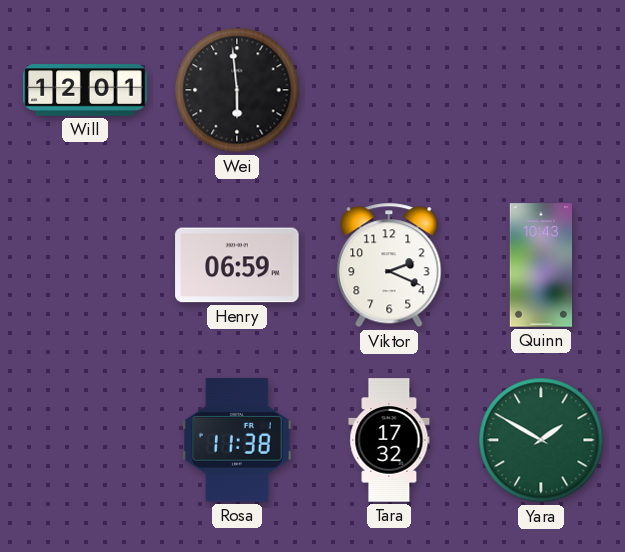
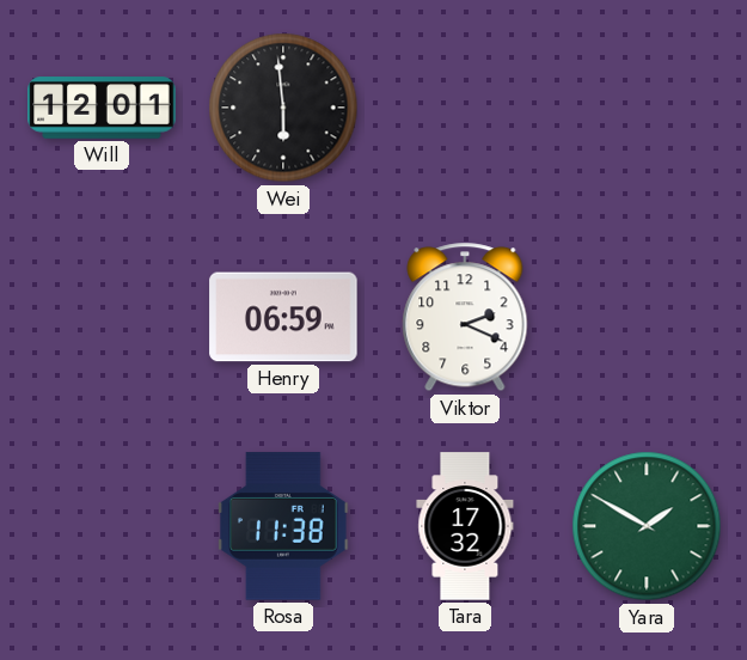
Quinn: 10:43 -> none
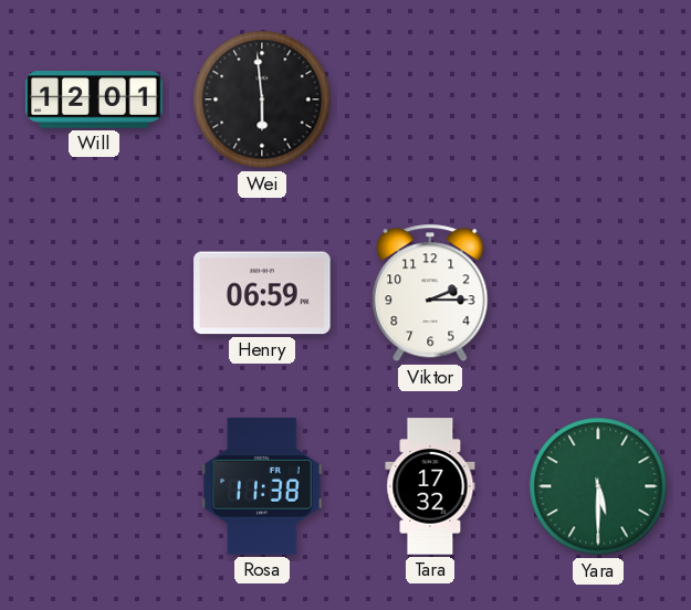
Viktor: 2:19 -> 2:15
Yara: 1:50 -> 5:30
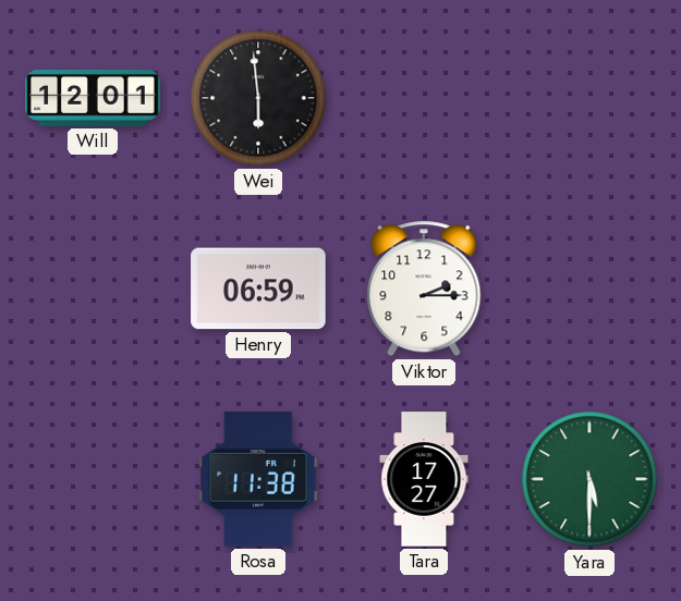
Tara: 17:32 -> 17:27
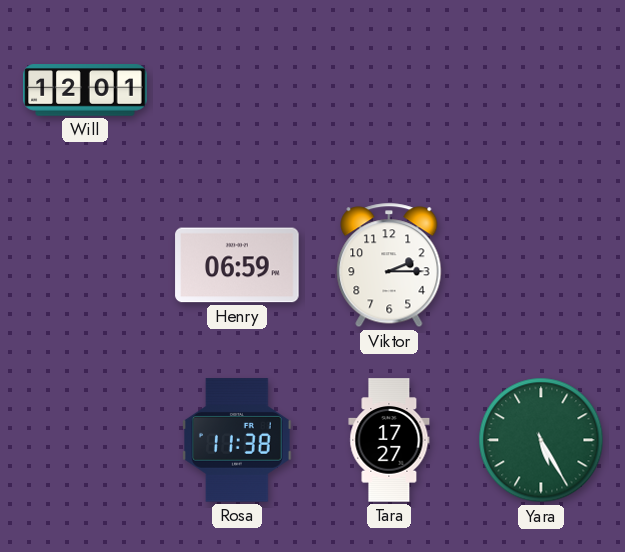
Wei: 5:59 -> none
Yara: 5:30 -> 5:25
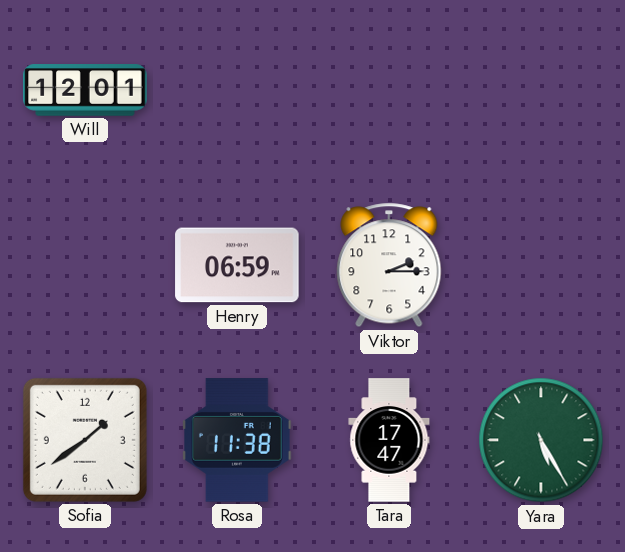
Sofia: none -> 1:39
Tara: 17:27 -> 17:47
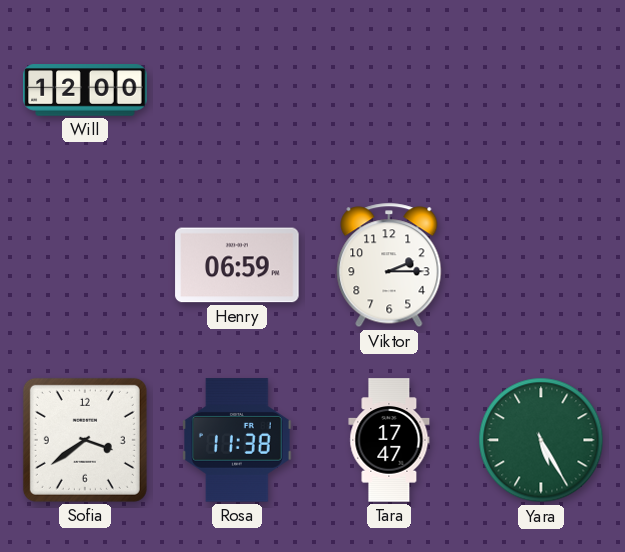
Will: 12:01 -> 12:00
Sofia: 1:39 -> 3:39
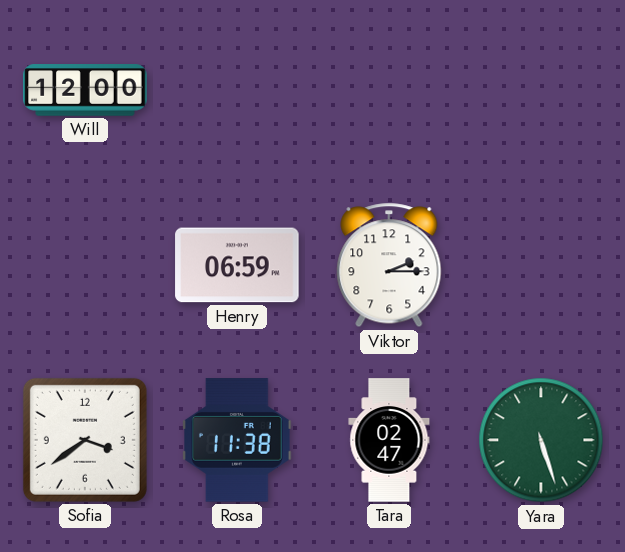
Tara: 17:47 -> 02:47
Yara: 5:25 -> 5:27
